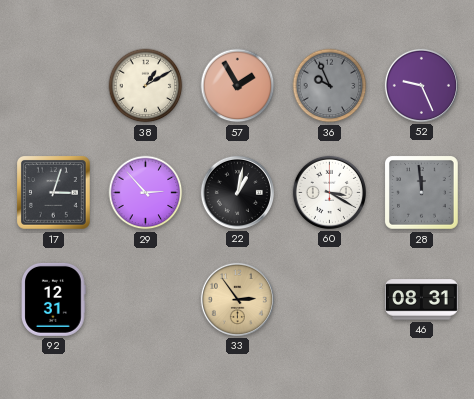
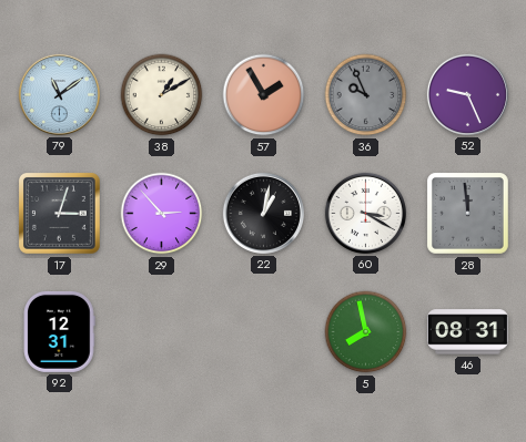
79: none -> 11:09
33: 2:54 -> none
5: none -> 7:58
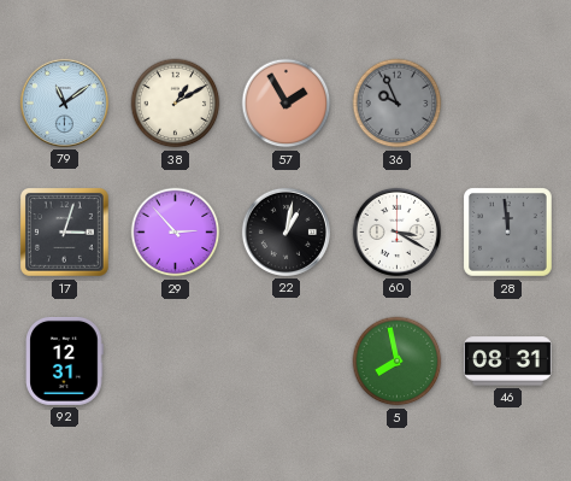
52: 9:26 -> none
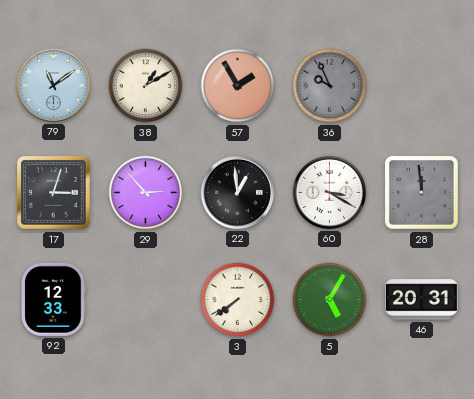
22: 1:02 -> 12:59
92: 12:31 -> 12:33
3: none -> 7:39
5: 7:58 -> 5:05
46: 08:31 -> 20:31
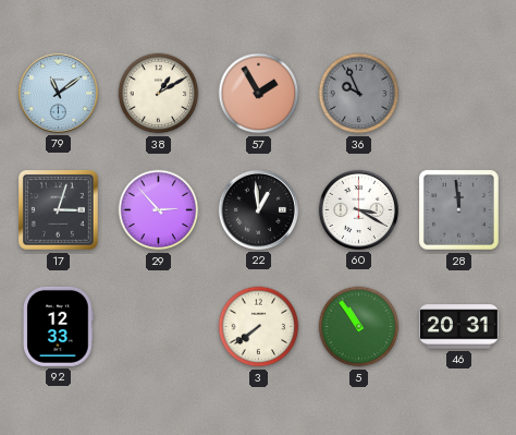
5: 5:05 -> 10:54
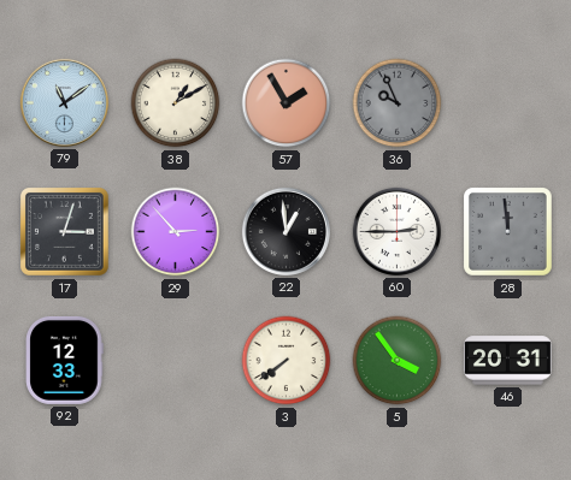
60: 3:20 -> 2:45
5: 10:54 -> 3:54
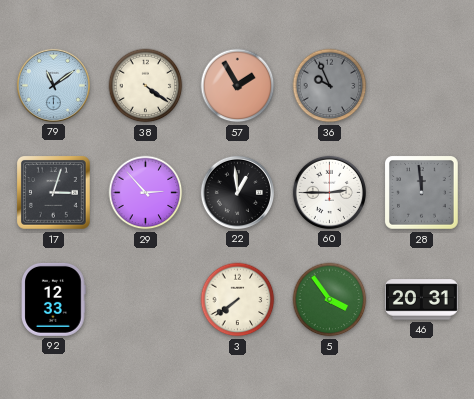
38: 1:10 -> 4:21
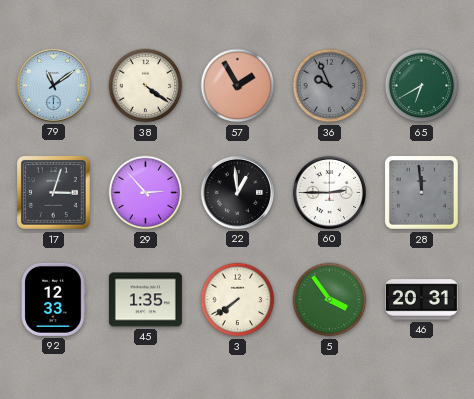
65: none -> 6:40
45: none -> 1:35
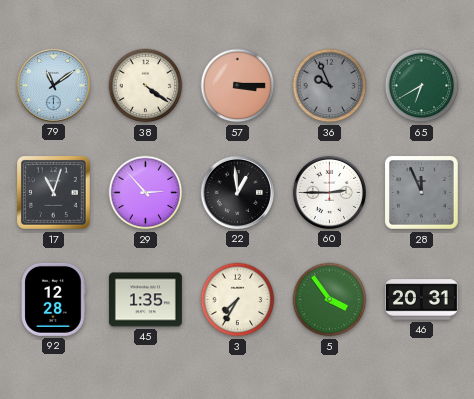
57: 1:55 -> 3:15
17: 3:03 -> 11:03
28: 11:59 -> 11:56
92: 12:33 -> 12:28
3: 7:39 -> 7:35
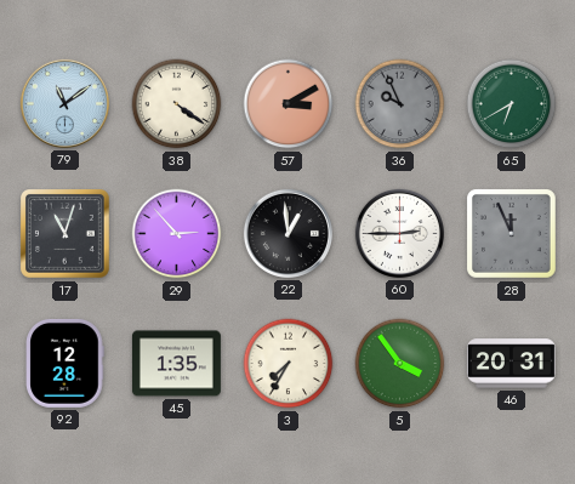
57: 3:15 -> 3:10
